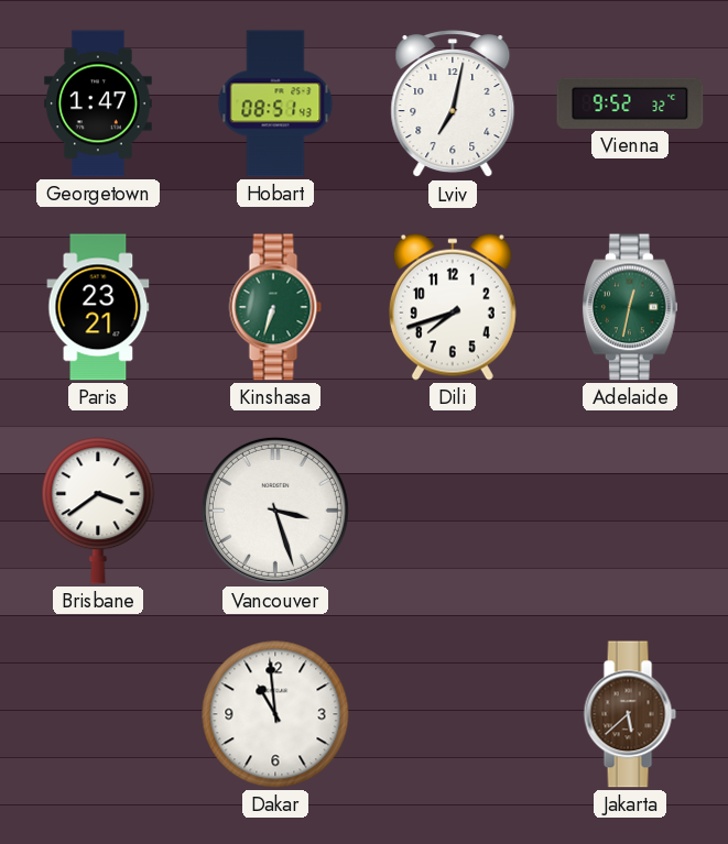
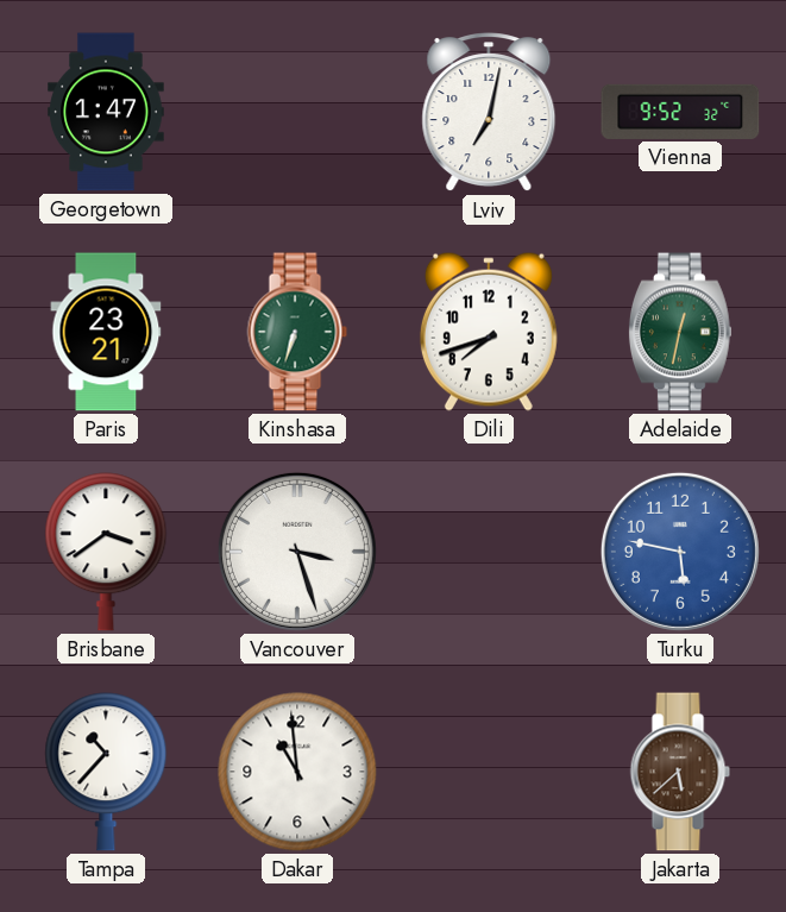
Hobart: 08:51 -> none
Turku: none -> 5:47
Tampa: none -> 10:37
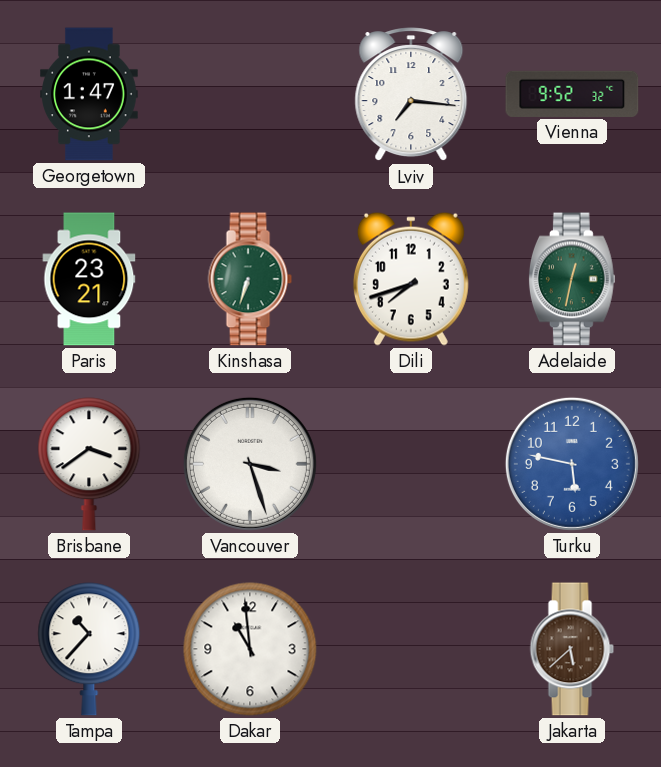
Lviv: 7:02 -> 7:16
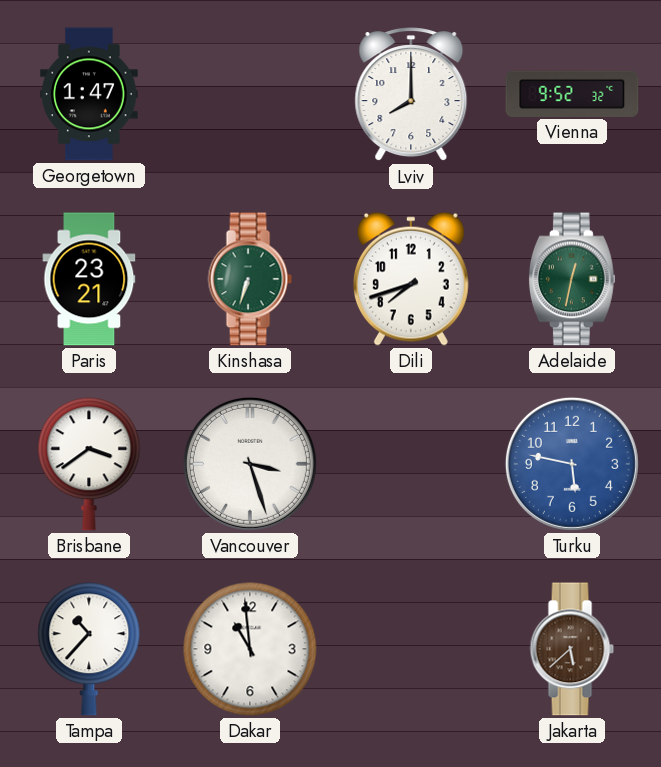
Lviv: 7:16 -> 8:00
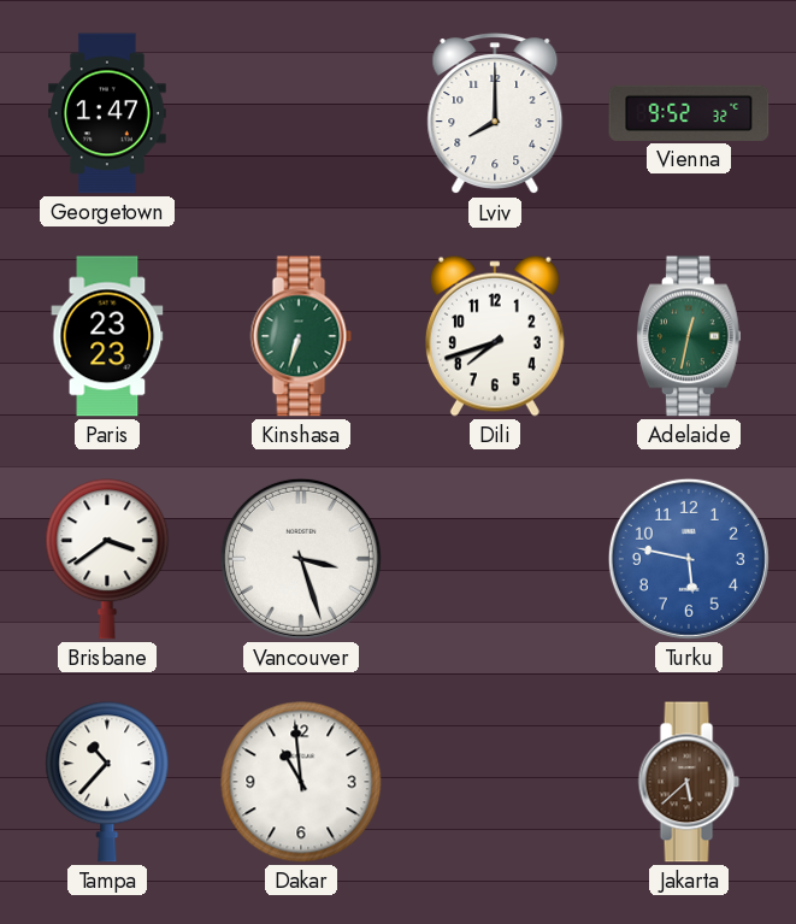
Paris: 23:21 -> 23:23
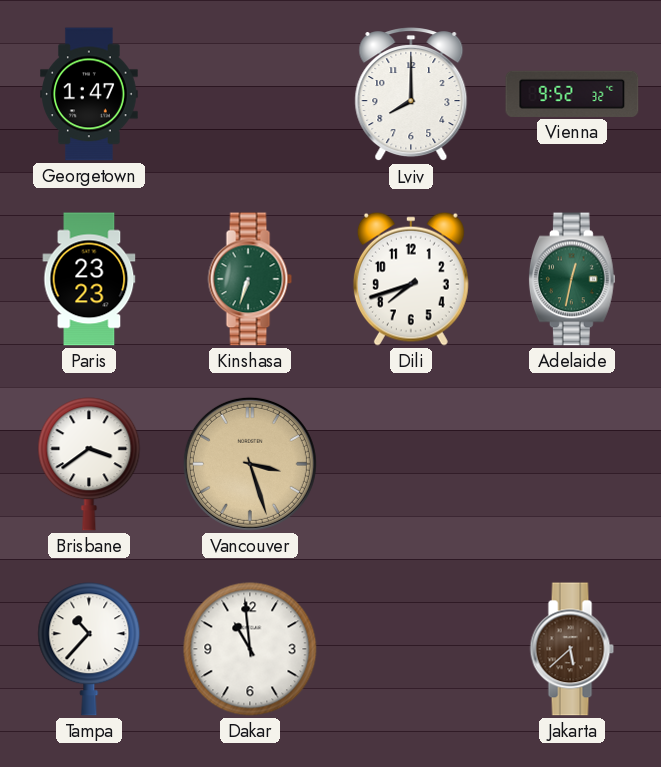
Vancouver dial: white -> champagne
Turku: 5:47 -> none
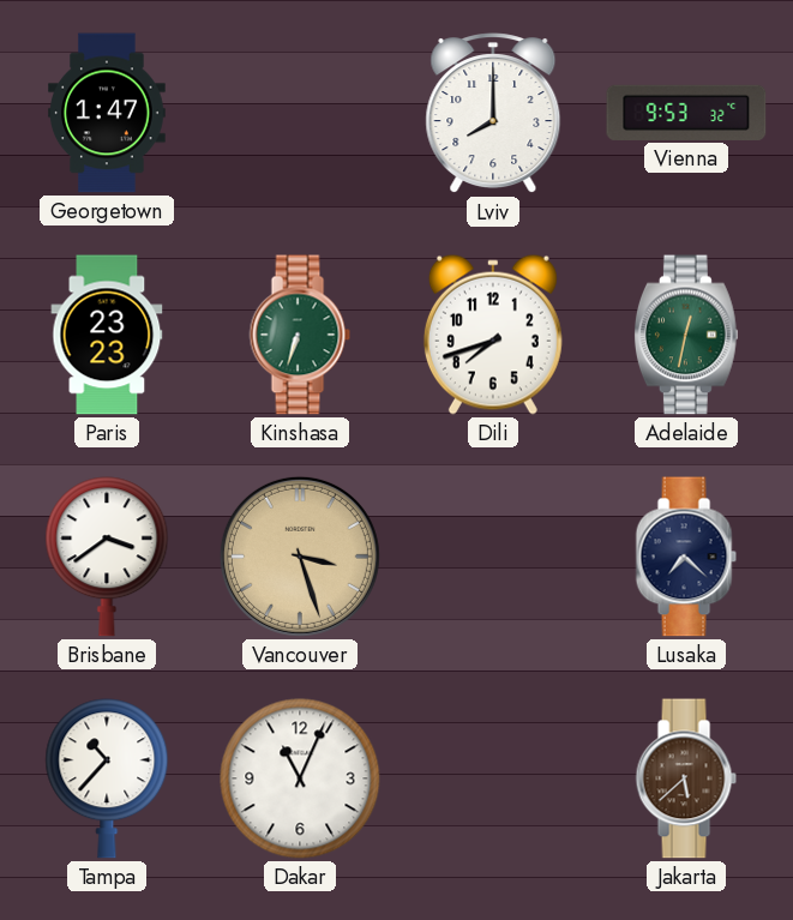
Vienna: 9:52 -> 9:53
Lusaka: none -> 7:22
Dakar: 10:59 -> 11:04
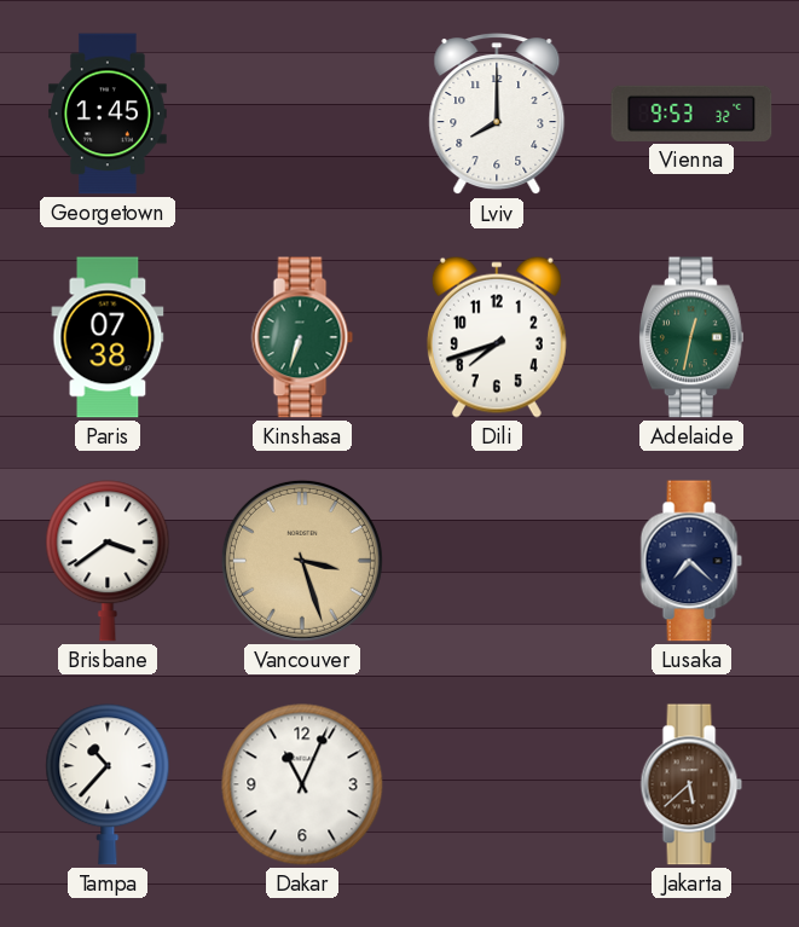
Georgetown: 1:47 -> 1:45
Paris: 23:23 -> 07:38
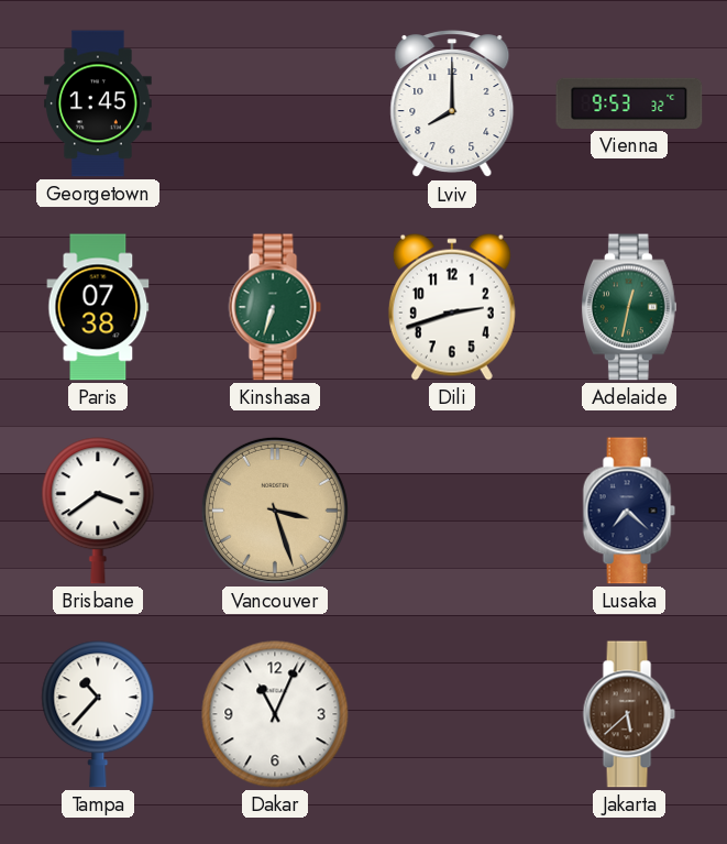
Dili: 7:42 -> 2:42
